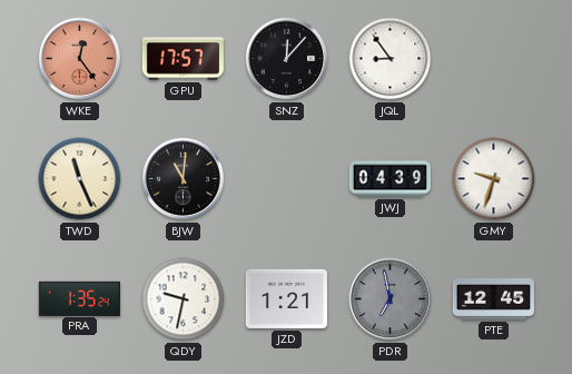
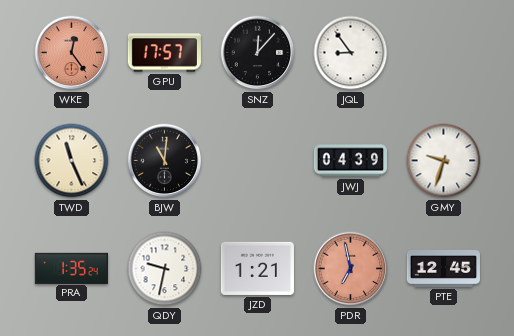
PDR dial: grey -> salmon
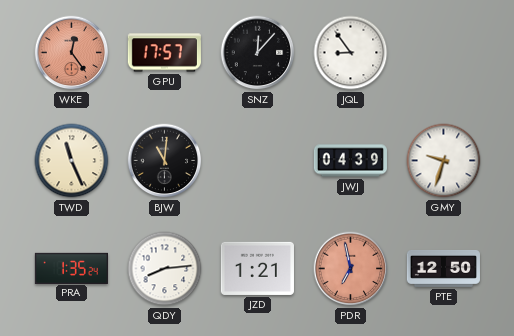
QDY: 9:32 -> 8:14
PTE: 12:45 -> 12:50
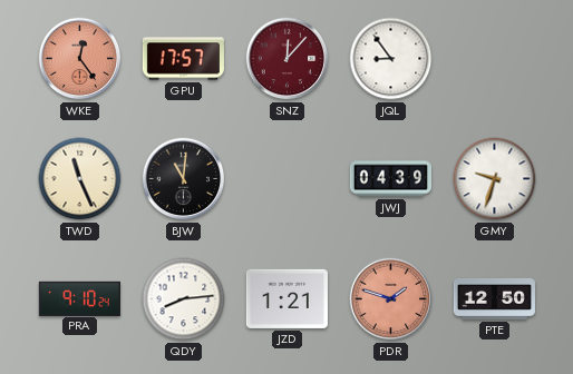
SNZ dial: black -> burgundy
PRA: 1:35 -> 9:10
PDR: 6:58 -> 1:48
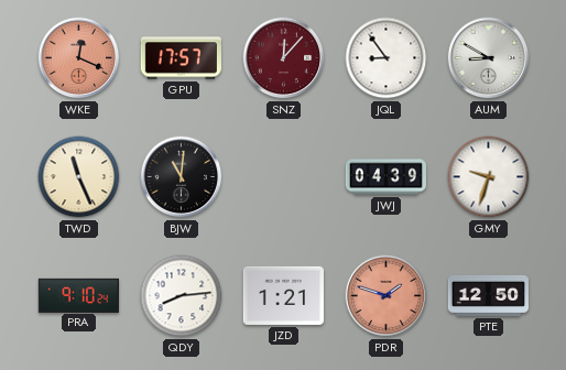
WKE: 12:24 -> 12:19
AUM: none -> 8:50
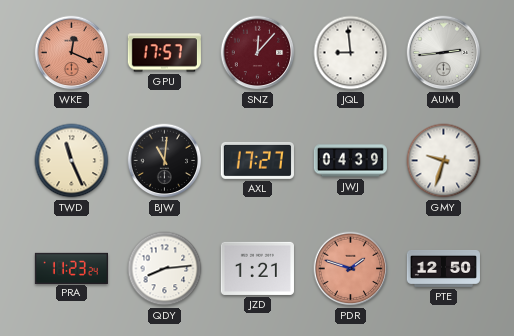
JQL: 8:54 -> 8:59
AUM: 8:50 -> 2:44
AXL: none -> 17:27
PRA: 9:10 -> 11:23
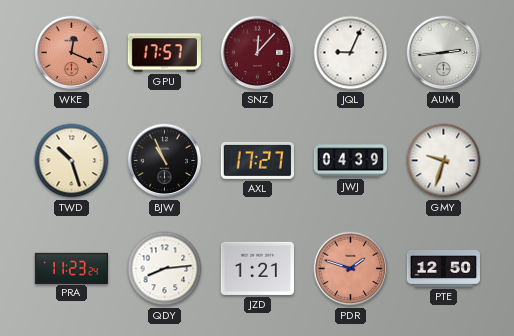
JQL: 8:59 -> 9:04
TWD: 11:26 -> 10:27
BJW: 11:01 -> 10:56
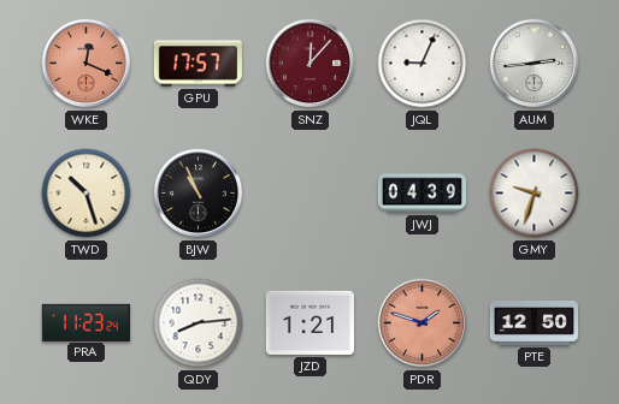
AXL: 17:27 -> none
